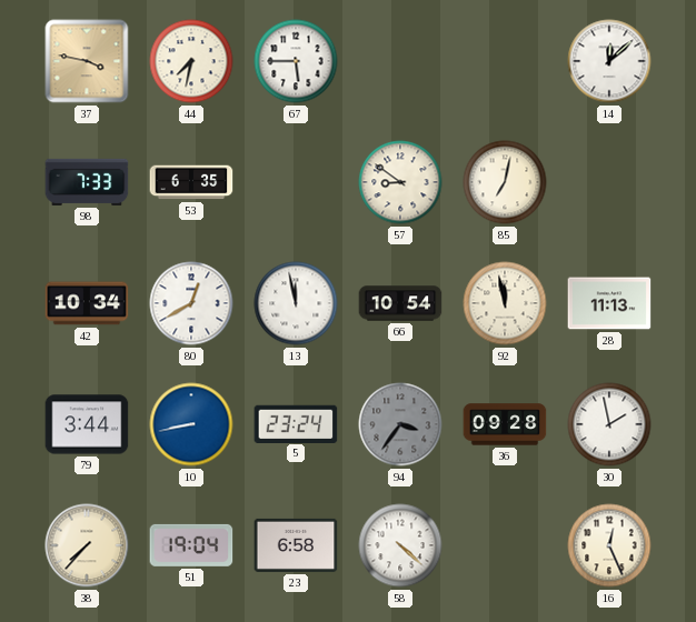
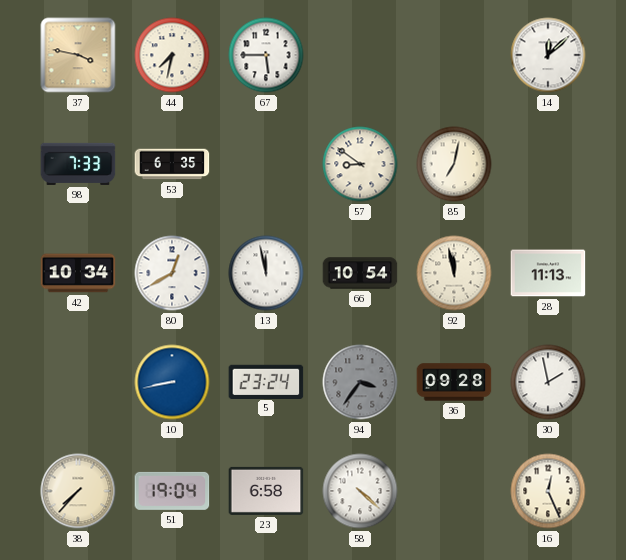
79: 3:44 -> none
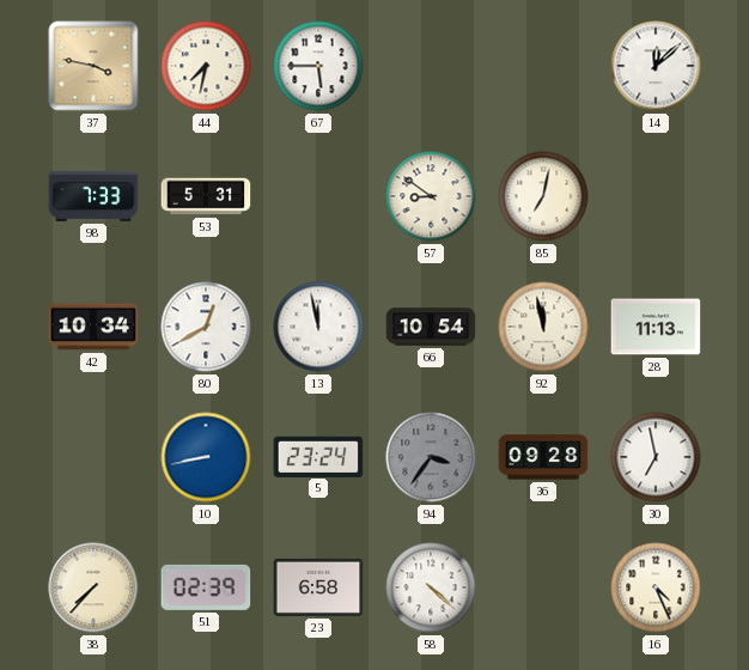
53: 6:35 -> 5:31
30: 1:58 -> 6:58
51: 19:04 -> 02:39
16: 12:26 -> 4:26
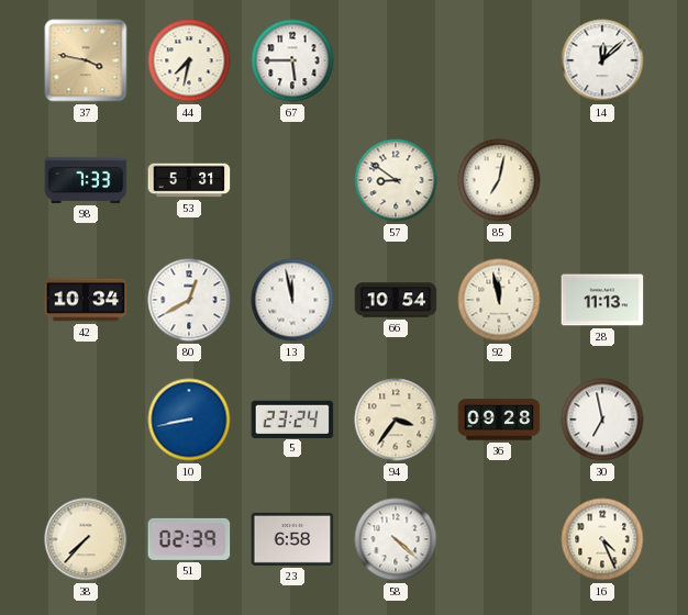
94 dial: grey -> cream
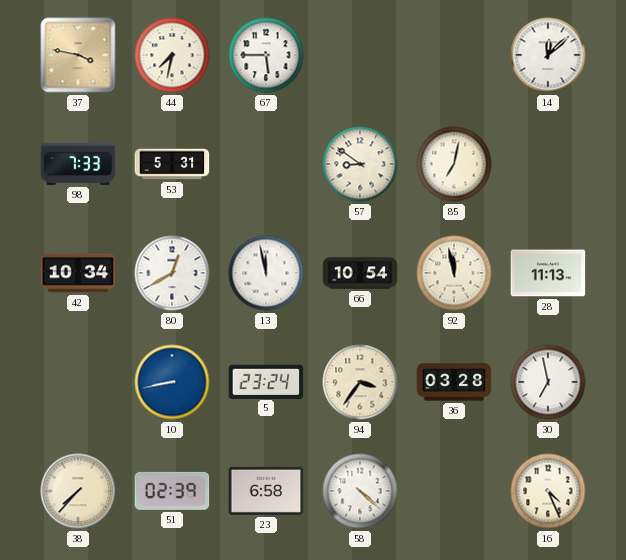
36: 09:28 -> 03:28
